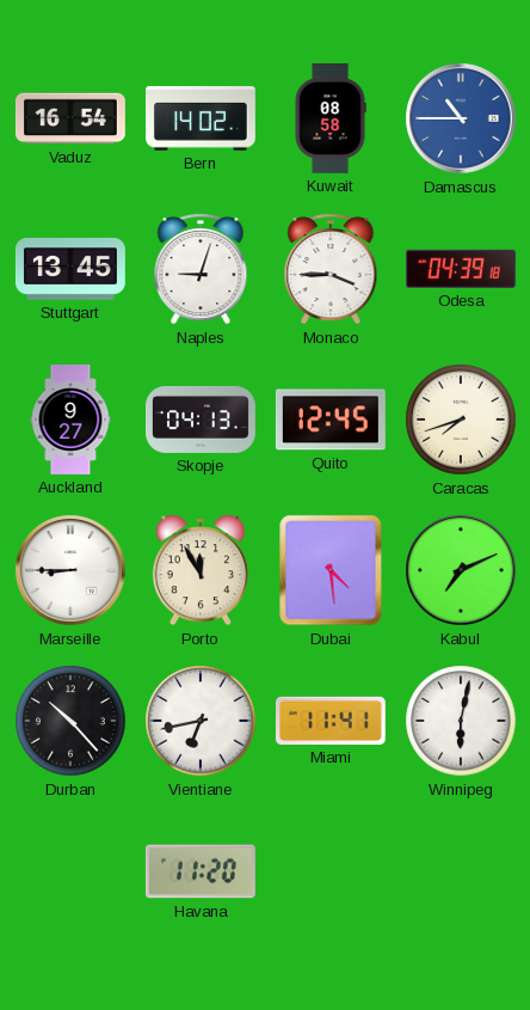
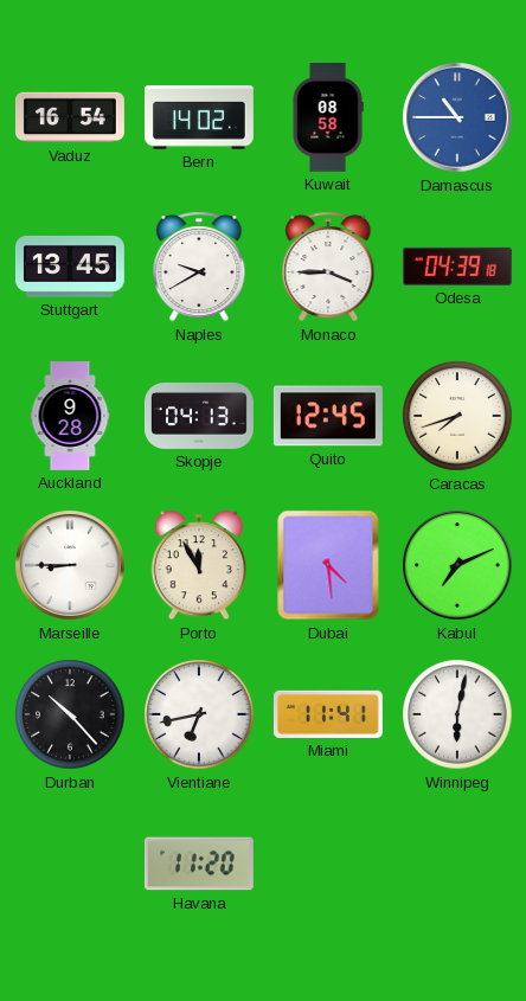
Naples: 9:03 -> 9:40
Auckland: 9:27 -> 9:28
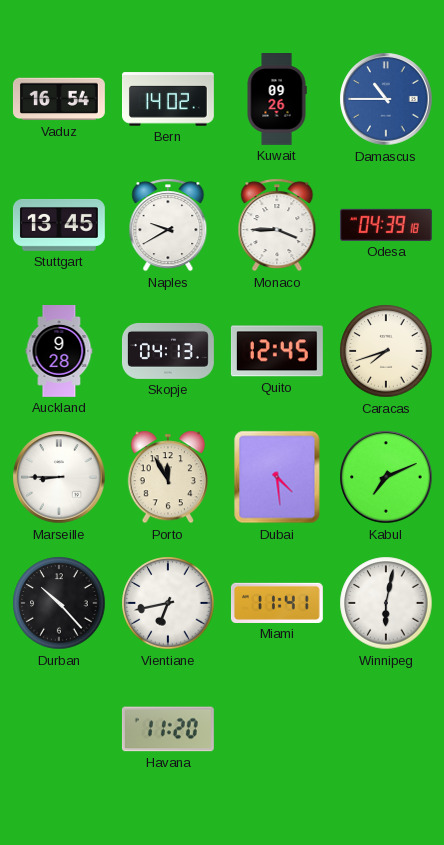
Kuwait: 08:58 -> 09:26
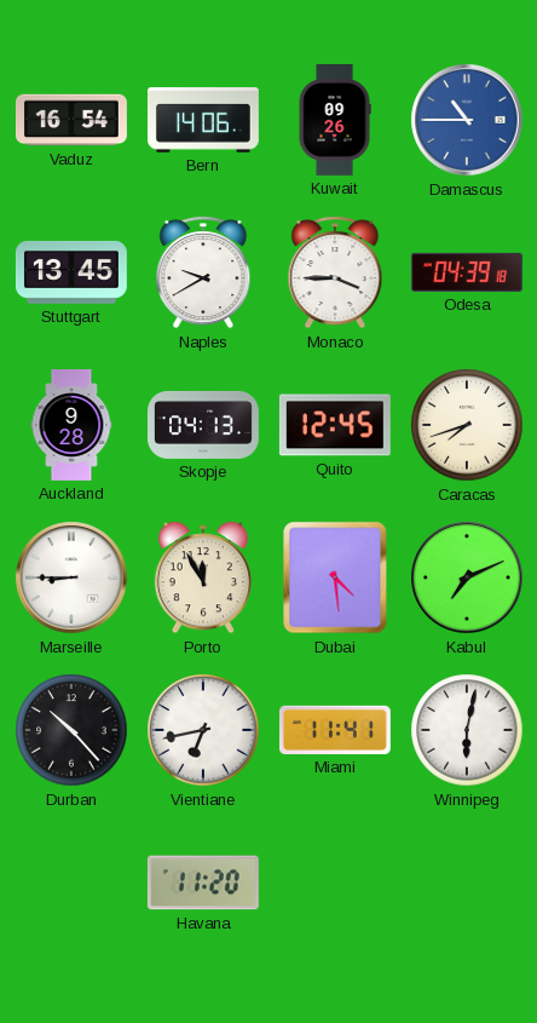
Bern: 14:02 -> 14:06
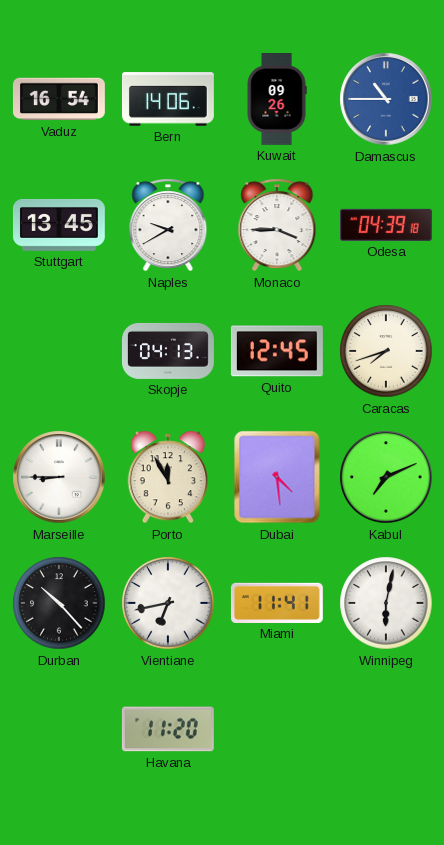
Auckland: 9:28 -> none
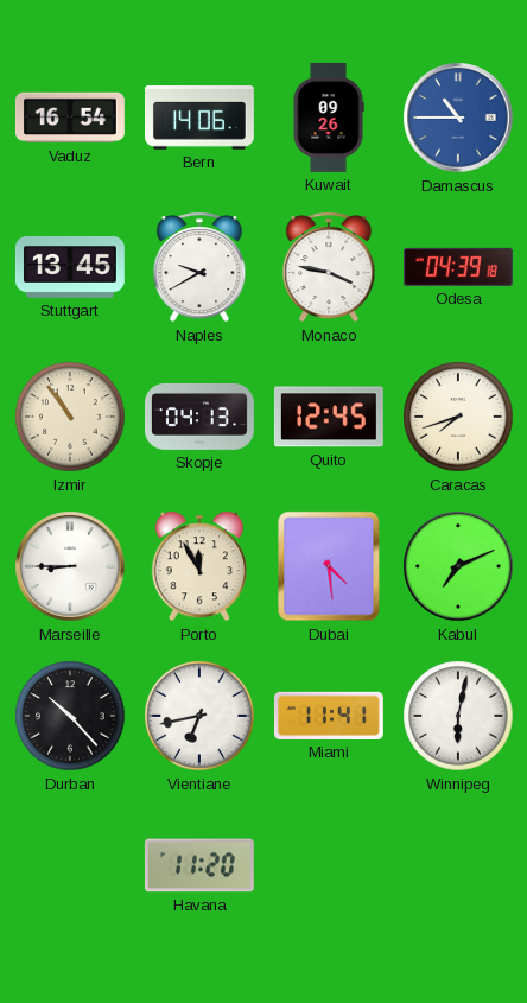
Monaco: 3:45 -> 3:47
Izmir: none -> 10:54
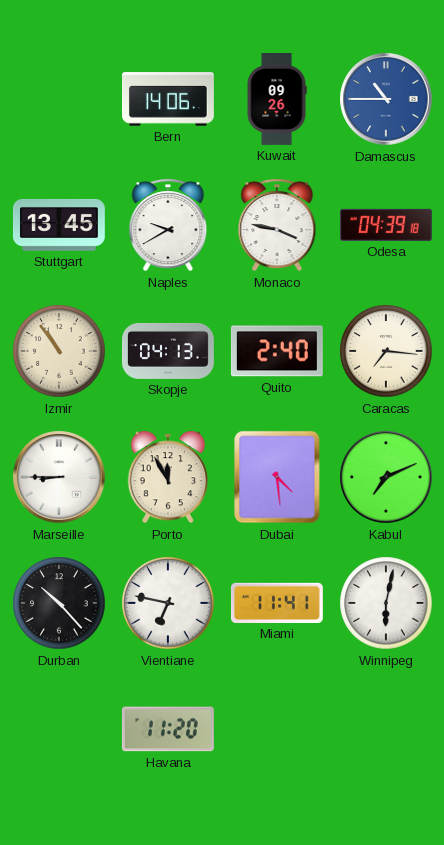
Vaduz: 16:54 -> none
Quito: 12:45 -> 2:40
Caracas: 7:42 -> 7:16
Vientiane: 6:43 -> 6:47
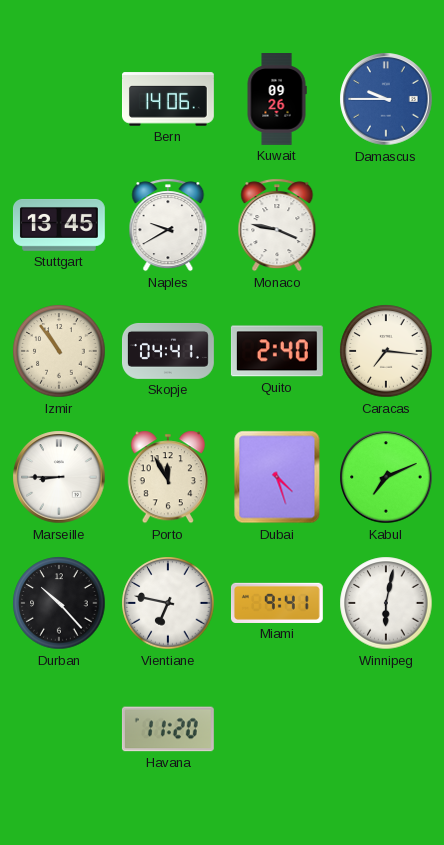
Damascus: 10:45 -> 9:45
Odesa: 04:39 -> none
Skopje: 04:13 -> 04:41
Dubai: 4:29 -> 4:27
Miami: 11:41 -> 9:41
